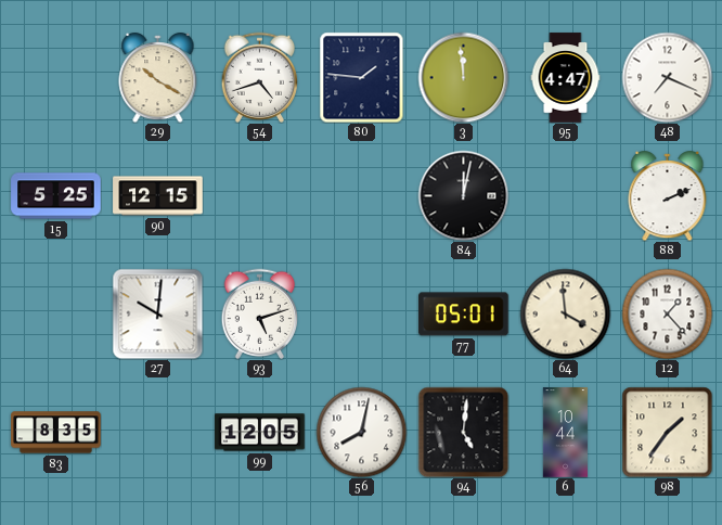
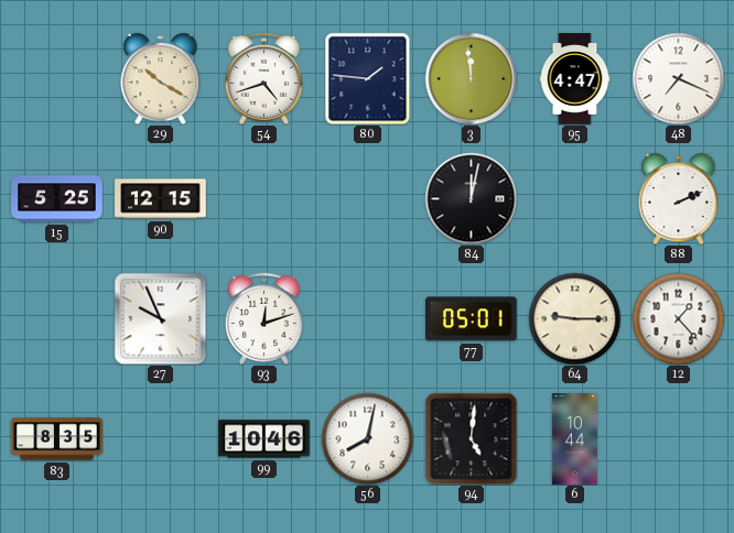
27: 10:01 -> 9:56
93: 5:12 -> 12:12
64: 3:59 -> 9:15
99: 12:05 -> 10:46
98: 1:36 -> none
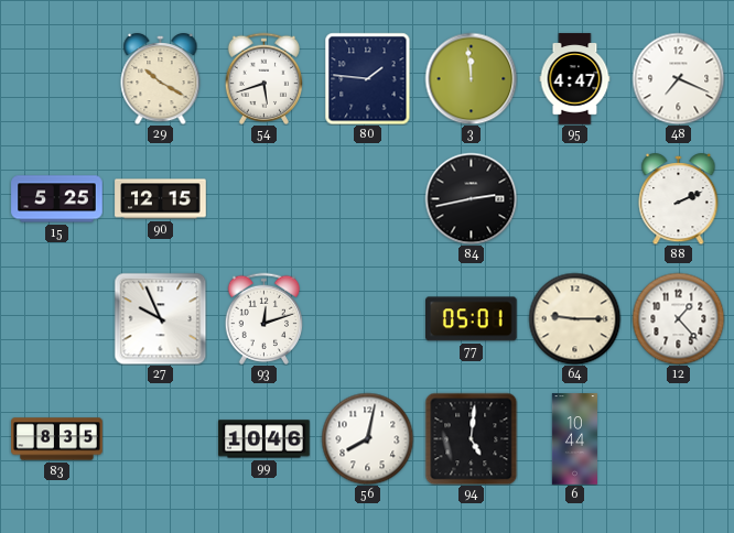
54: 4:42 -> 5:42
84: 12:02 -> 2:43
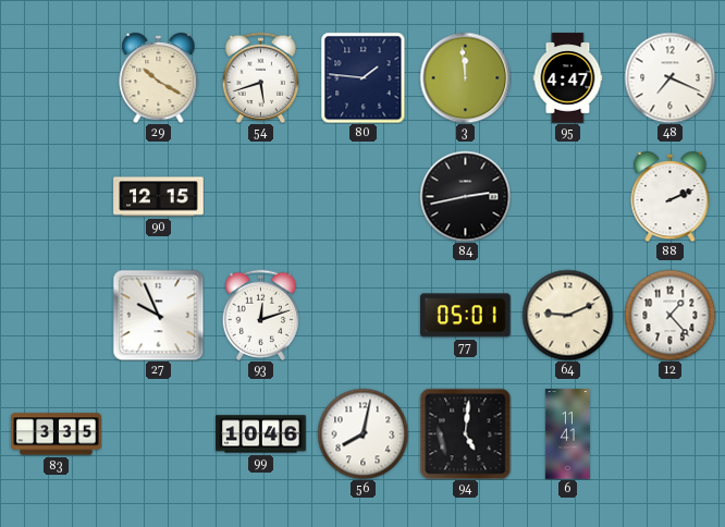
15: 5:25 -> none
64: 9:15 -> 9:11
83: 8:35 -> 3:35
6: 10:44 -> 11:41
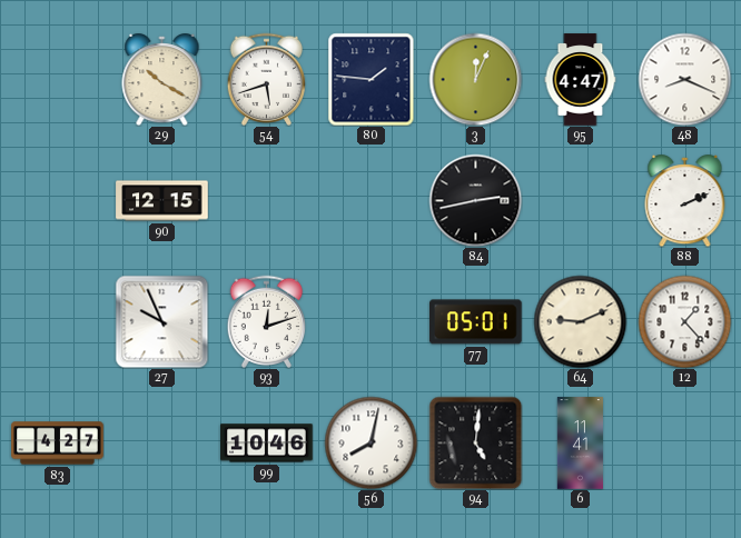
3: 11:59 -> 12:04
48: 7:19 -> 8:19
83: 3:35 -> 4:27
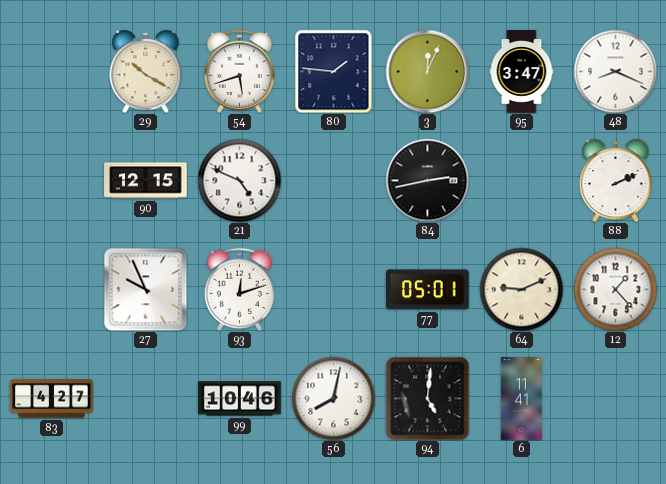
95: 4:47 -> 3:47
21: none -> 4:49
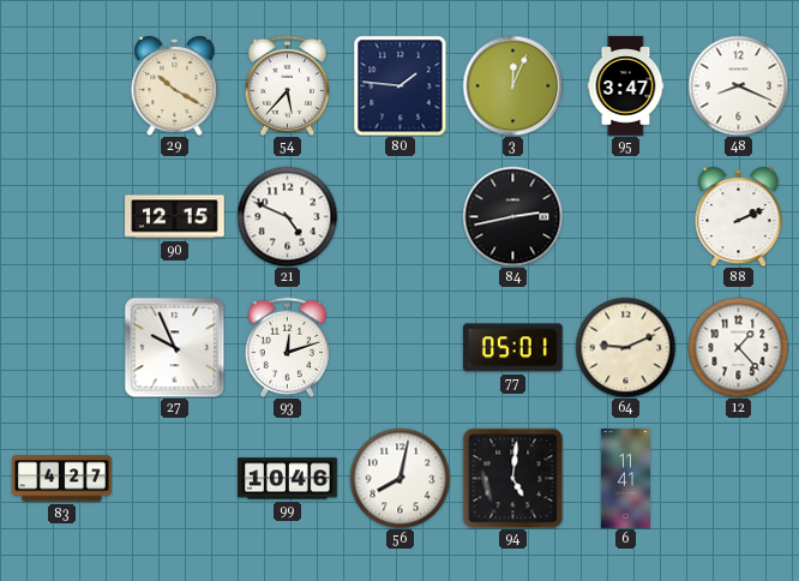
54: 5:42 -> 5:37
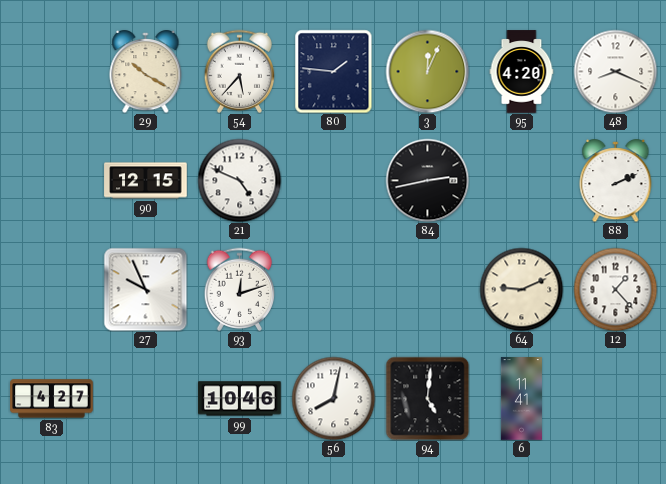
95: 3:47 -> 4:20
77: 05:01 -> none
